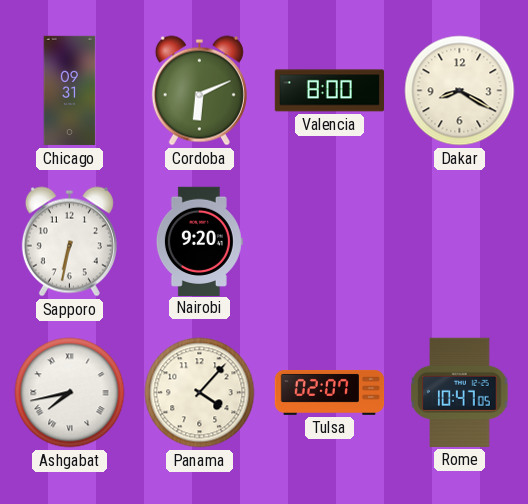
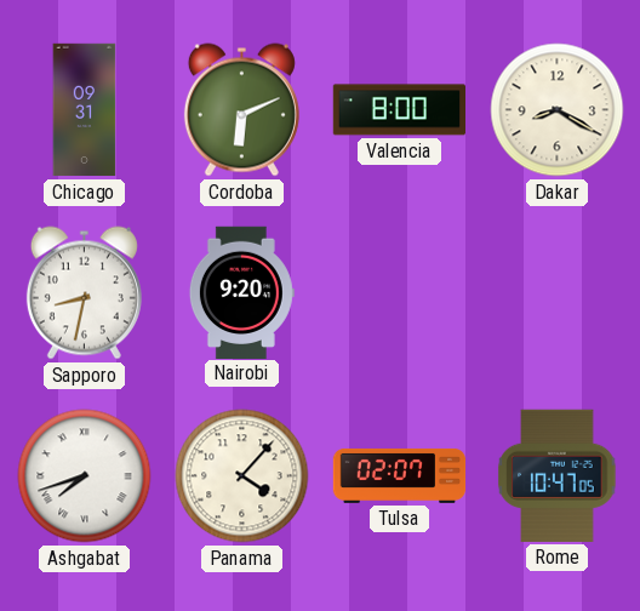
Sapporo: 6:32 -> 8:32
Ashgabat: 7:43 -> 7:42
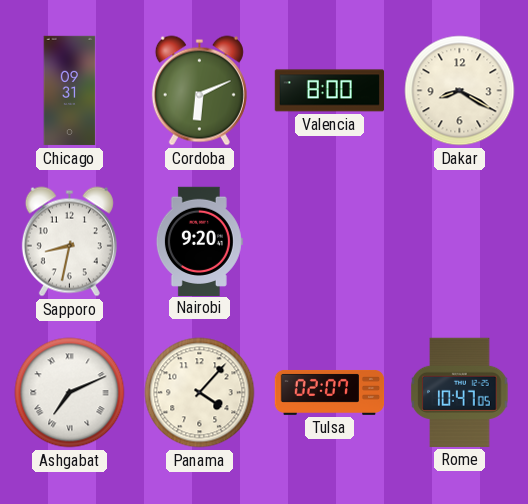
Ashgabat: 7:42 -> 7:11
